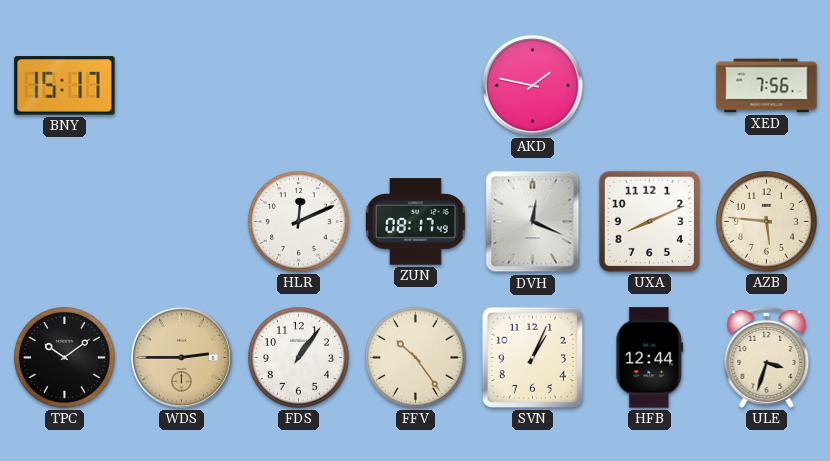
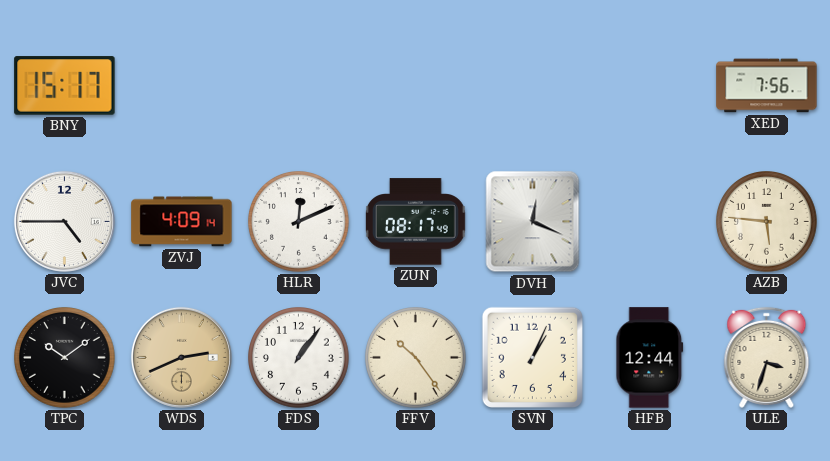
AKD: 1:47 -> none
JVC: none -> 4:45
ZVJ: none -> 4:09
UXA: 8:11 -> none
WDS: 2:45 -> 2:41
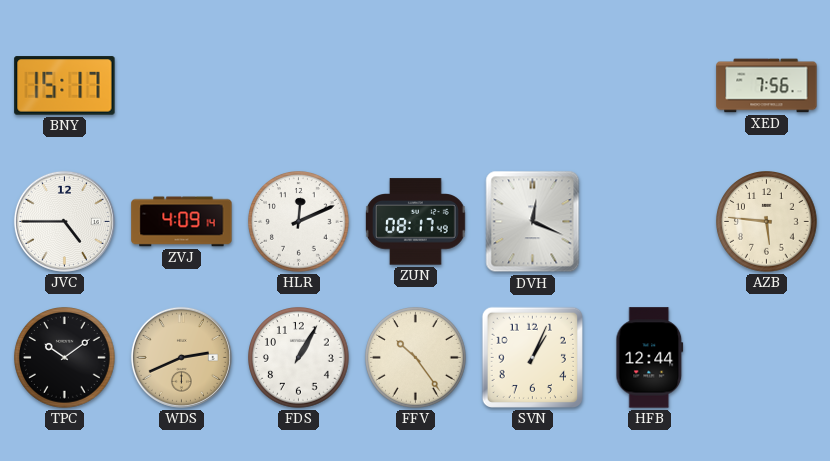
FDS: 1:06 -> 1:05
ULE: 3:33 -> none
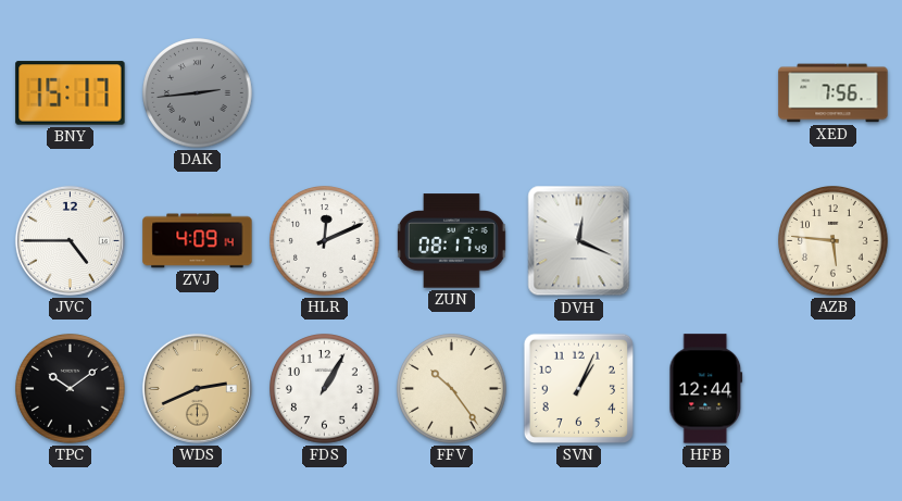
DAK: none -> 2:44
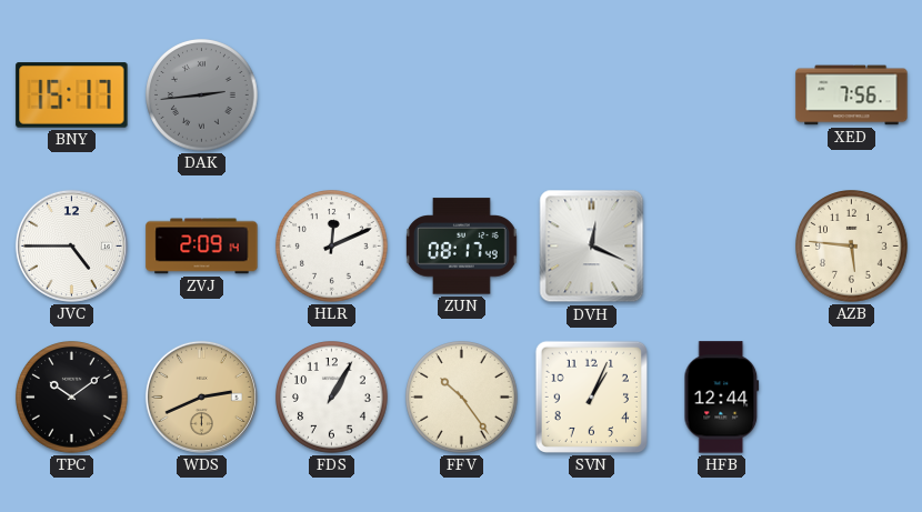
ZVJ: 4:09 -> 2:09
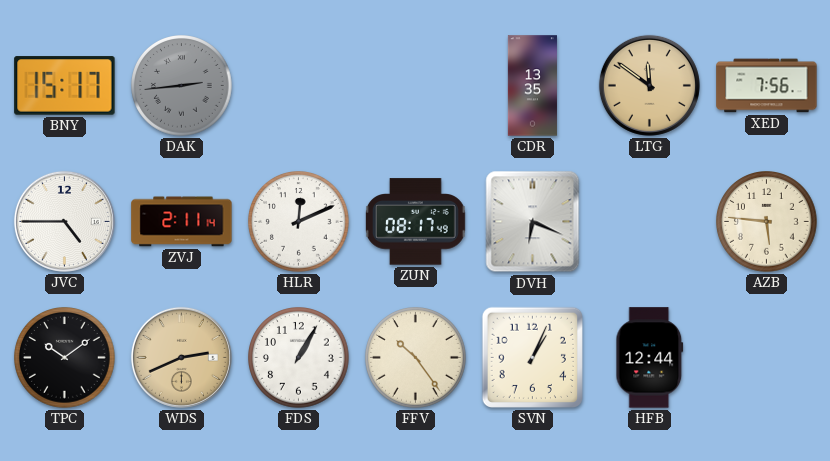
CDR: none -> 13:35
LTG: none -> 11:51
ZVJ: 2:09 -> 2:11
DVH: 12:19 -> 6:19
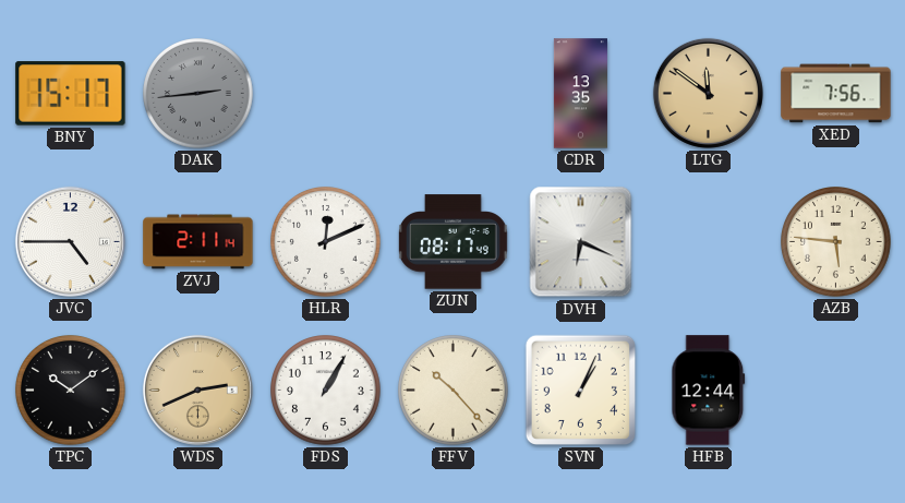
FFV: 10:24 -> 10:23
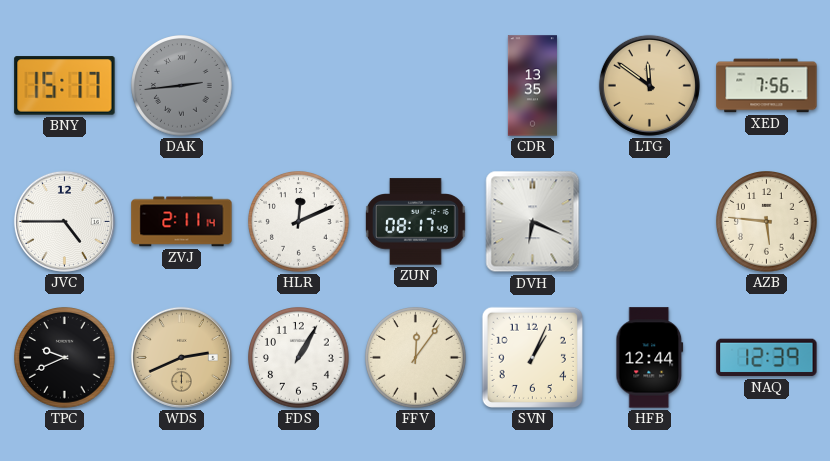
TPC: 10:09 -> 9:41
FFV: 10:23 -> 12:06
NAQ: none -> 12:39
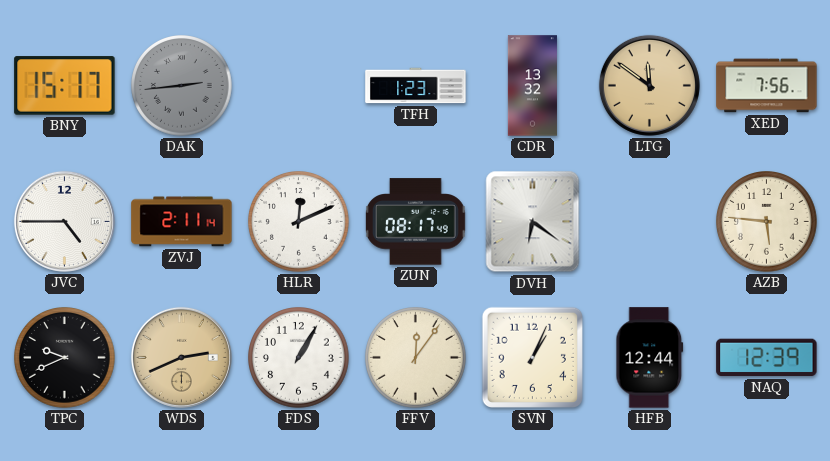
TFH: none -> 1:23
CDR: 13:35 -> 13:32
DVH: 6:19 -> 6:21
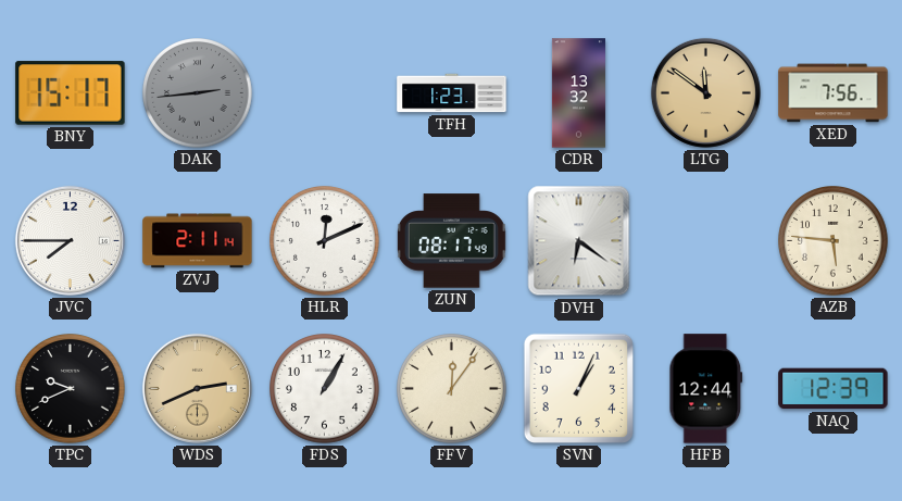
JVC: 4:45 -> 7:45
